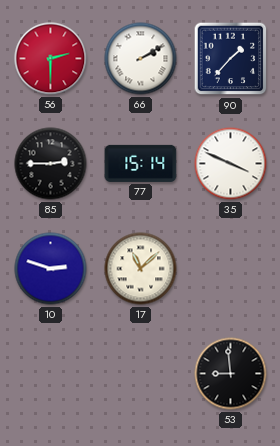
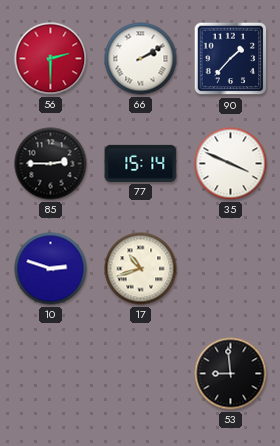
17: 11:08 -> 10:42
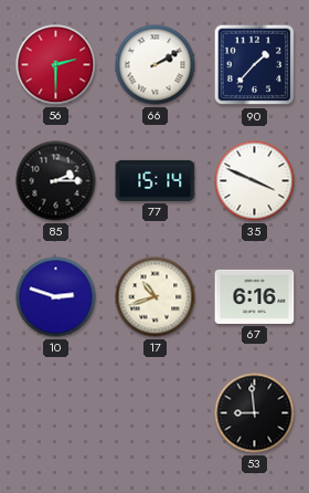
85: 2:45 -> 2:15
67: none -> 6:16
